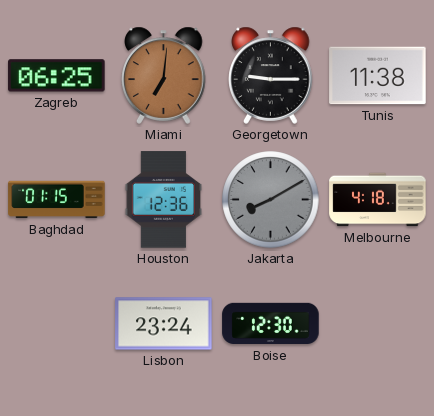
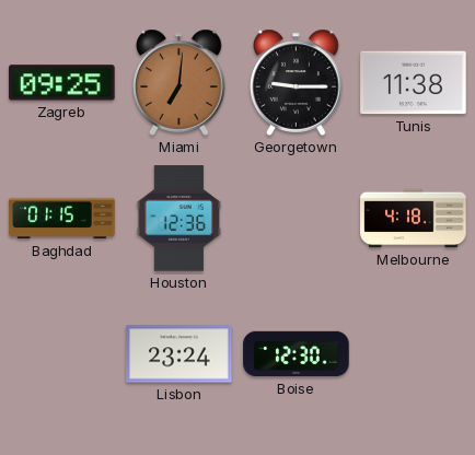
Zagreb: 06:25 -> 09:25
Jakarta: 8:10 -> none
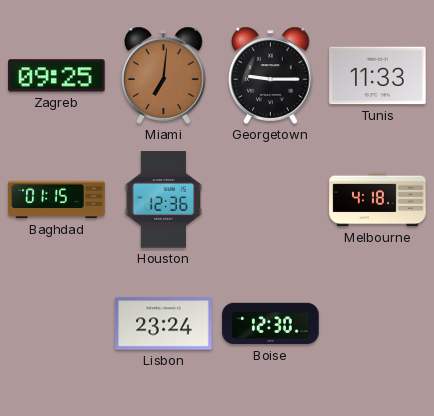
Tunis: 11:38 -> 11:33
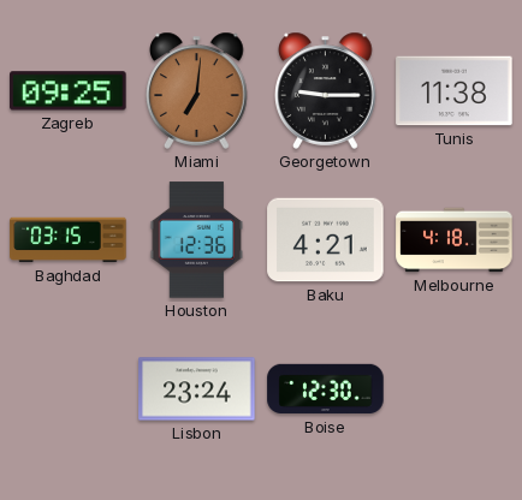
Tunis: 11:33 -> 11:38
Baghdad: 01:15 -> 03:15
Baku: none -> 4:21
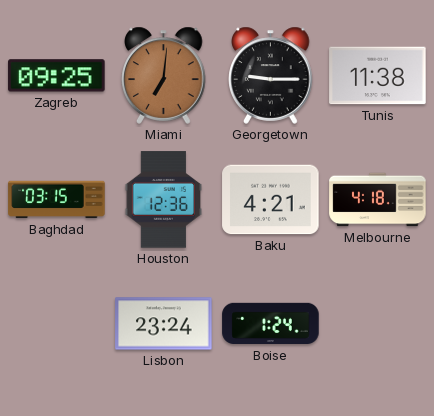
Boise: 12:30 -> 1:24
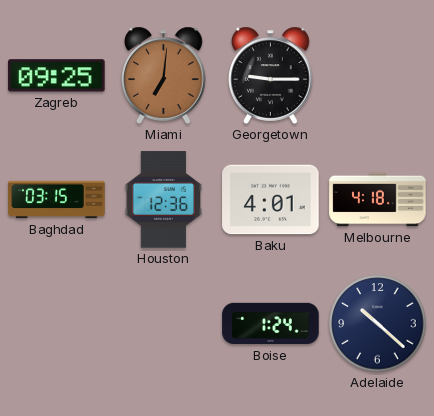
Tunis: 11:38 -> none
Baku: 4:21 -> 4:01
Lisbon: 23:24 -> none
Adelaide: none -> 10:22
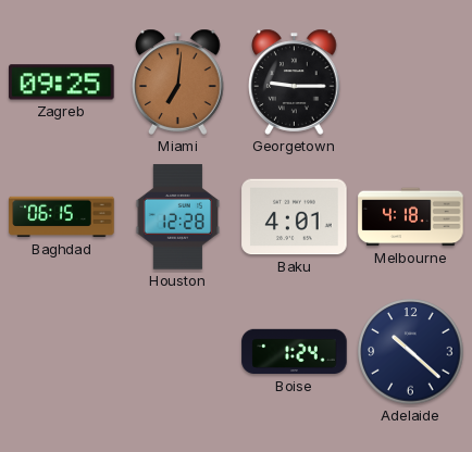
Baghdad: 03:15 -> 06:15
Houston: 12:36 -> 12:28
